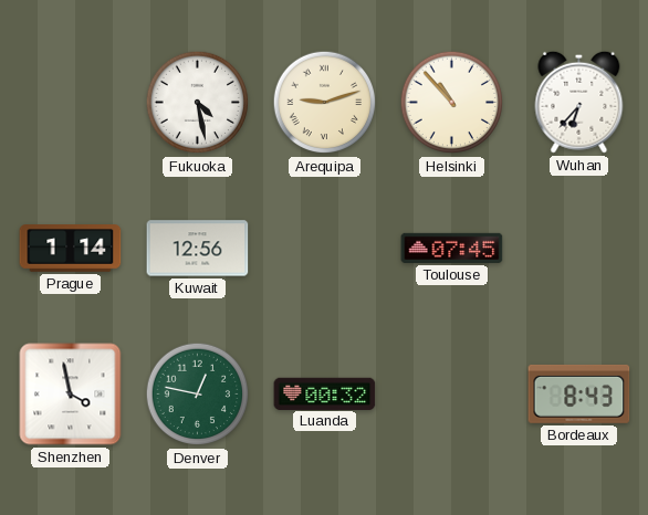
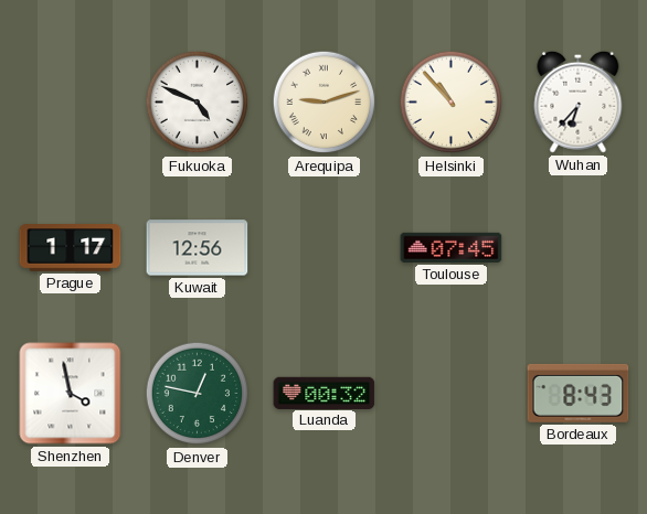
Fukuoka: 4:28 -> 4:49
Prague: 1:14 -> 1:17
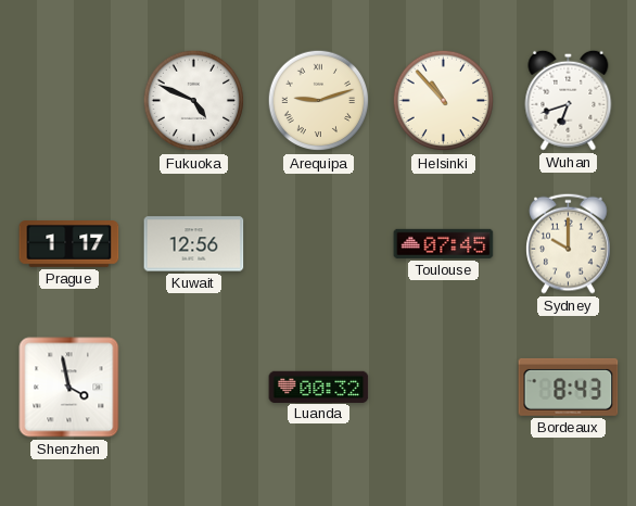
Wuhan: 6:37 -> 6:42
Sydney: none -> 10:00
Denver: 12:47 -> none
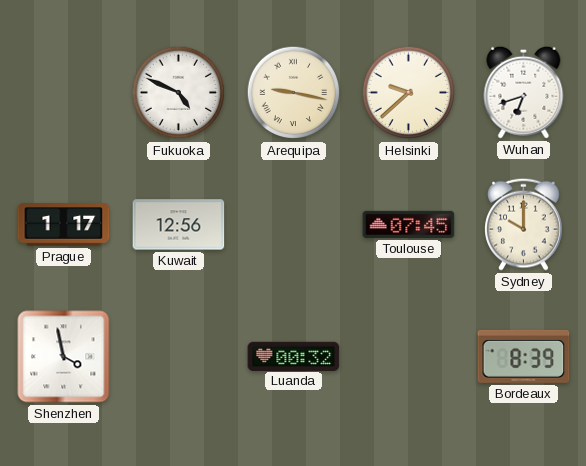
Arequipa: 9:12 -> 9:17
Helsinki: 10:53 -> 9:38
Bordeaux: 8:43 -> 8:39
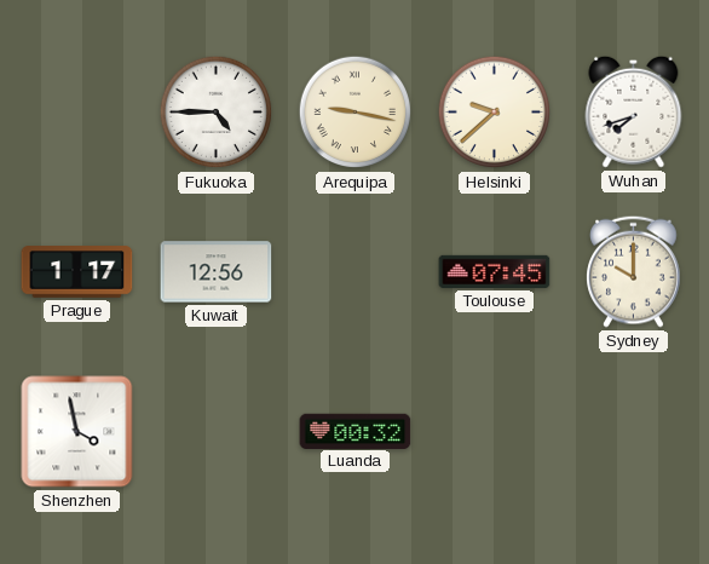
Fukuoka: 4:49 -> 4:45
Wuhan: 6:42 -> 7:42
Bordeaux: 8:39 -> none
